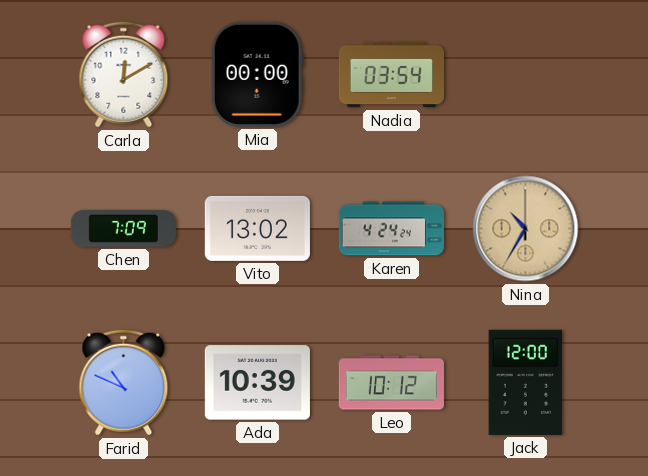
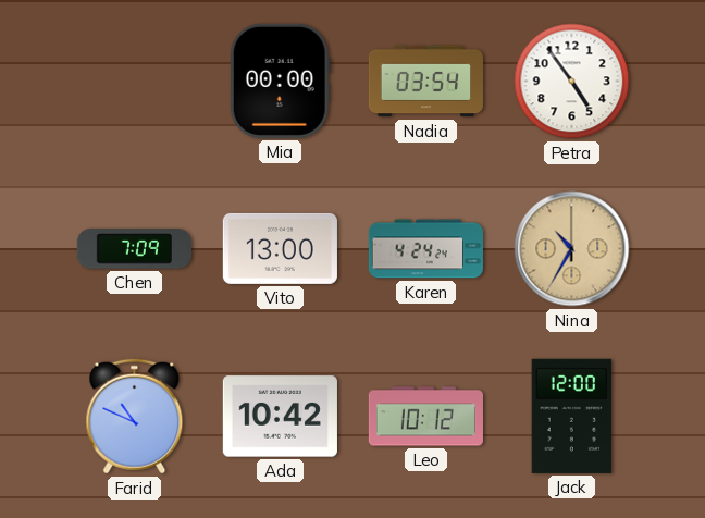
Carla: 12:10 -> none
Petra: none -> 4:54
Vito: 13:02 -> 13:00
Ada: 10:39 -> 10:42
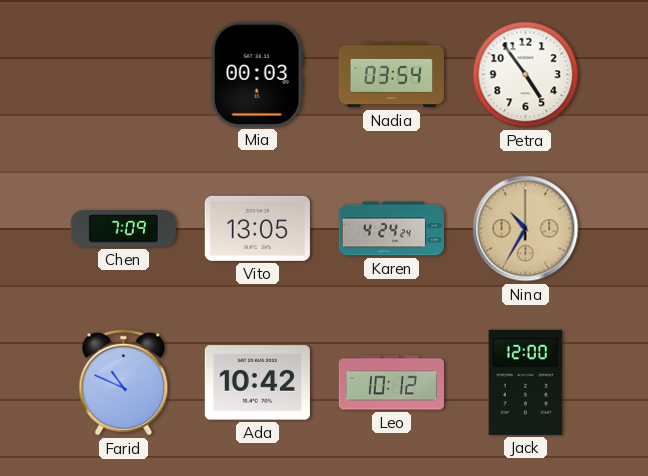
Mia: 00:00 -> 00:03
Vito: 13:00 -> 13:05
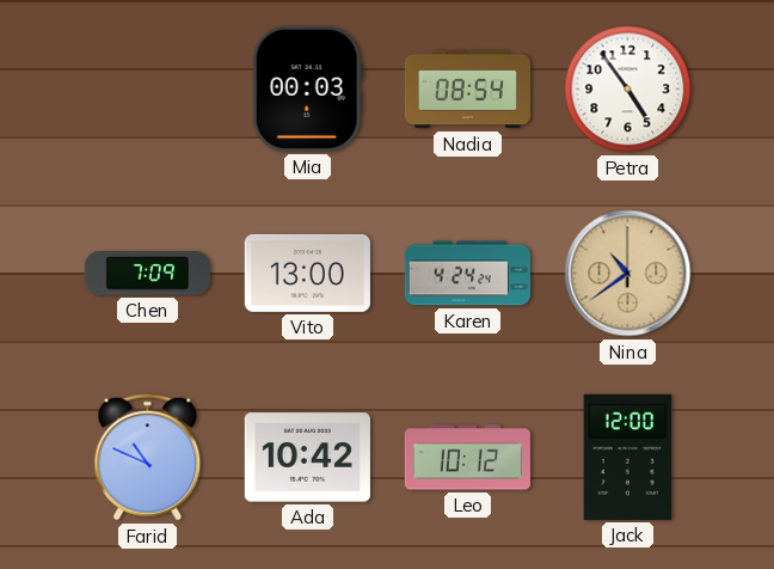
Nadia: 03:54 -> 08:54
Vito: 13:05 -> 13:00
Nina: 10:35 -> 10:39
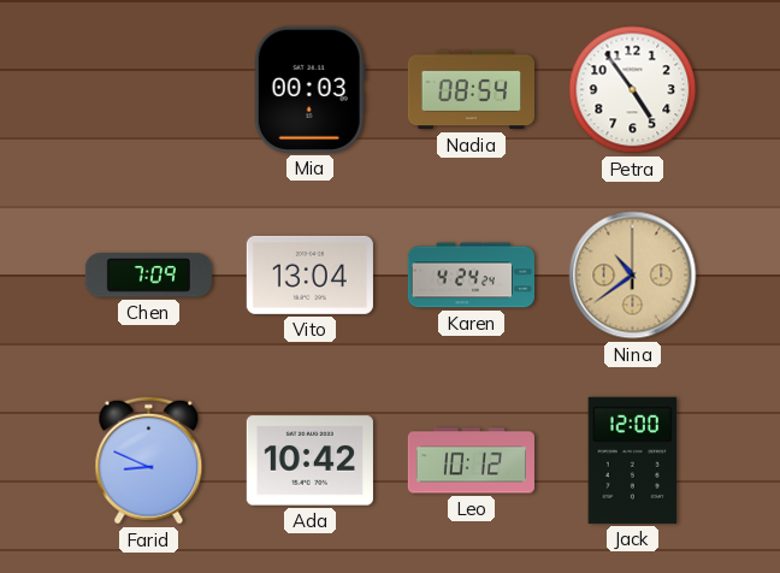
Vito: 13:00 -> 13:04
Farid: 10:49 -> 8:49
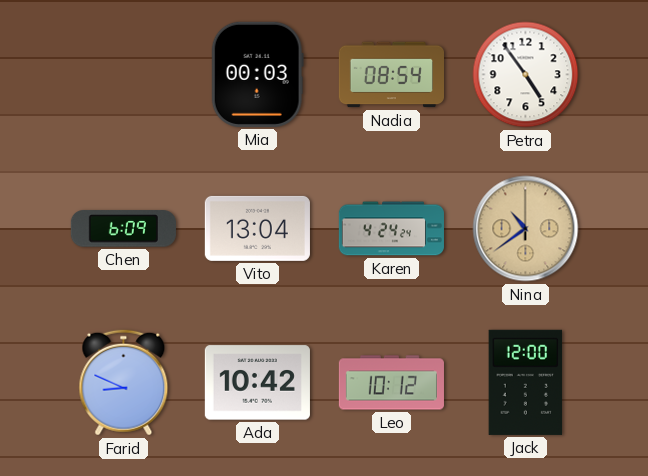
Chen: 7:09 -> 6:09
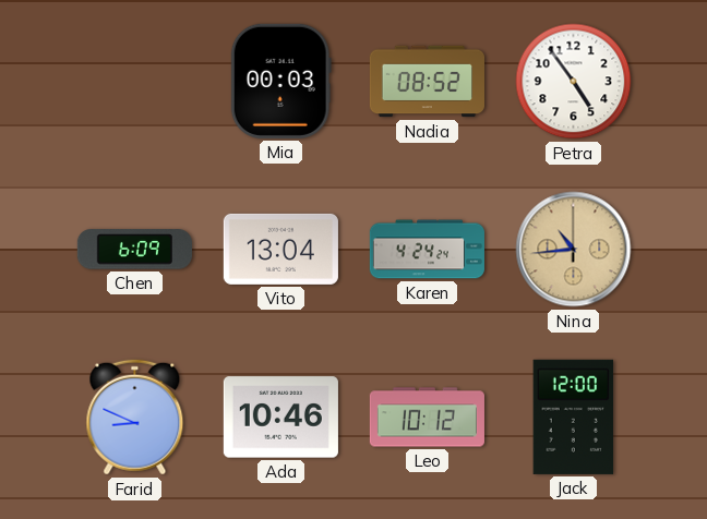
Nadia: 08:54 -> 08:52
Nina: 10:39 -> 10:44
Ada: 10:42 -> 10:46
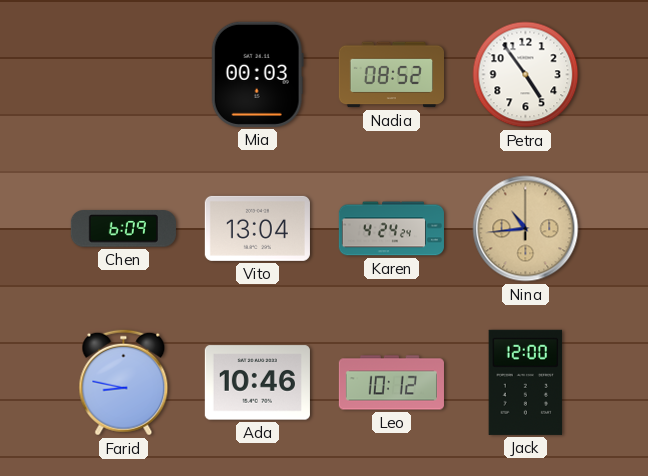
Farid: 8:49 -> 8:47
